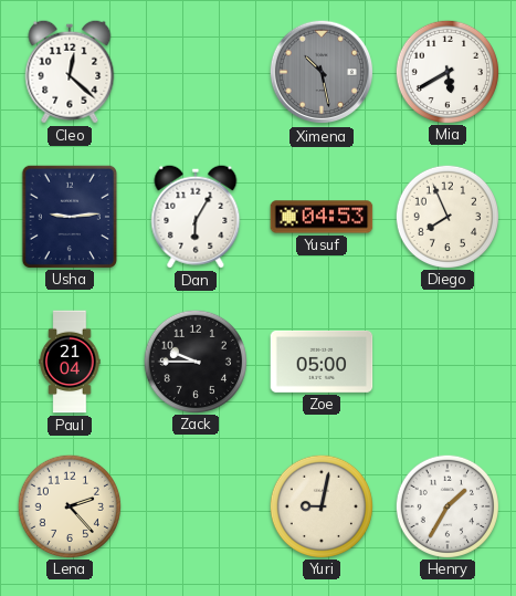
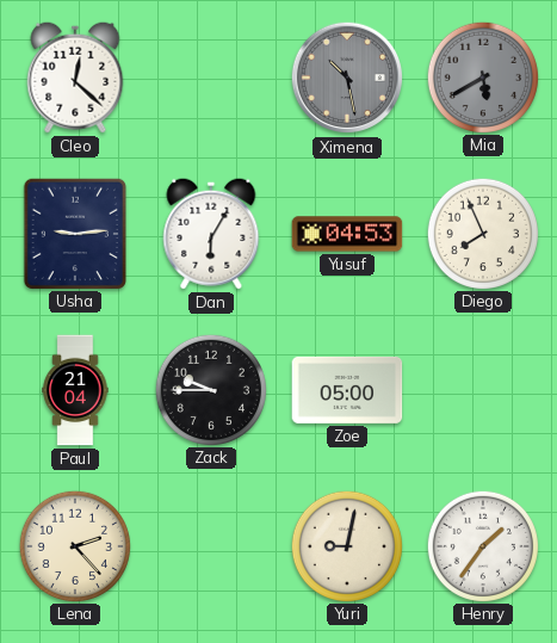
Mia dial: white -> grey
Henry: 1:35 -> 1:36
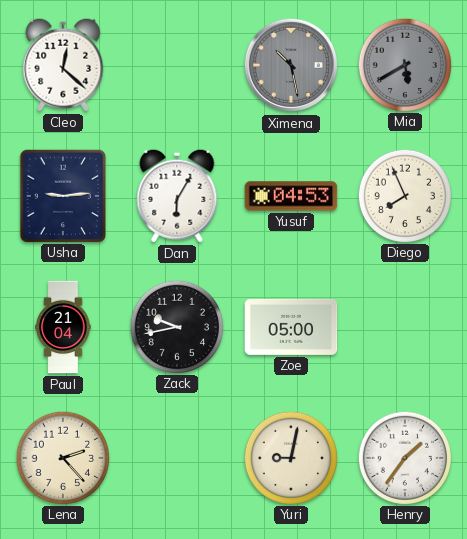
Zack: 9:45 -> 9:43
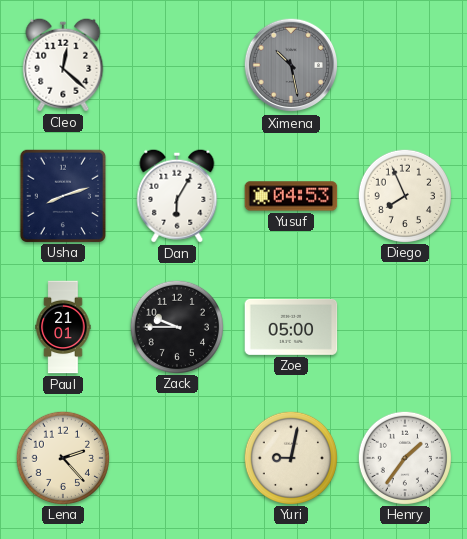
Mia: 5:40 -> none
Usha: 9:14 -> 8:12
Paul: 21:04 -> 21:01
Zack: 9:43 -> 9:45
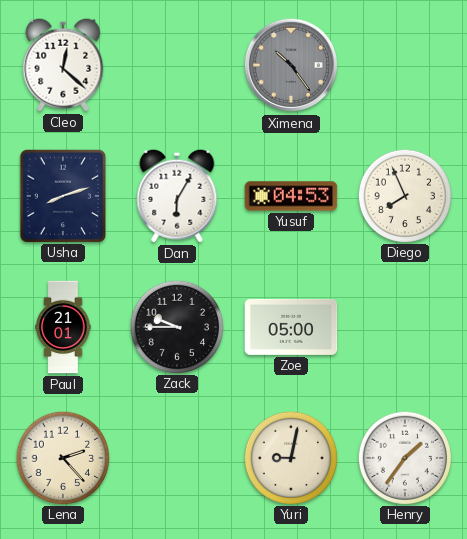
Ximena: 10:28 -> 10:24
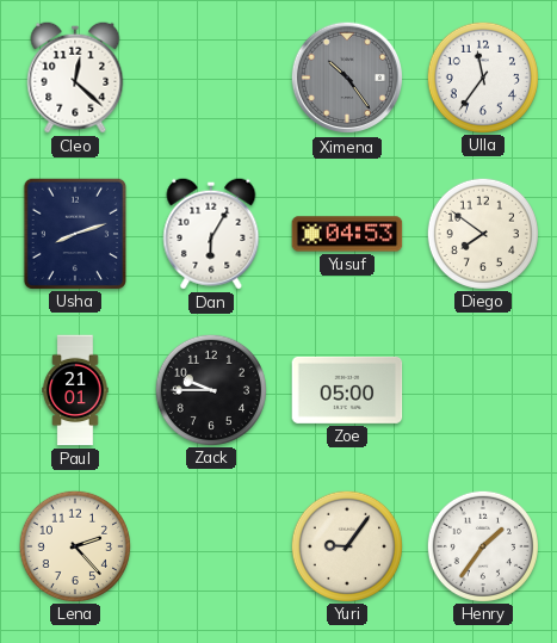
Ulla: none -> 11:36
Diego: 7:56 -> 7:51
Yuri: 9:02 -> 9:06
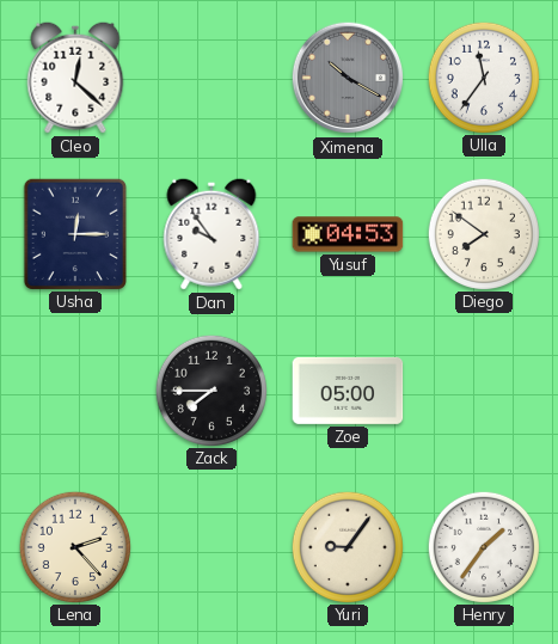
Ximena: 10:24 -> 10:20
Usha: 8:12 -> 12:15
Dan: 6:05 -> 9:54
Paul: 21:01 -> none
Zack: 9:45 -> 7:45
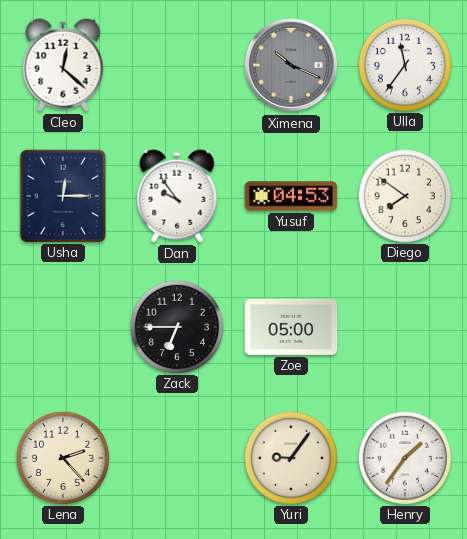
Ximena: 10:20 -> 10:19
Zack: 7:45 -> 6:45
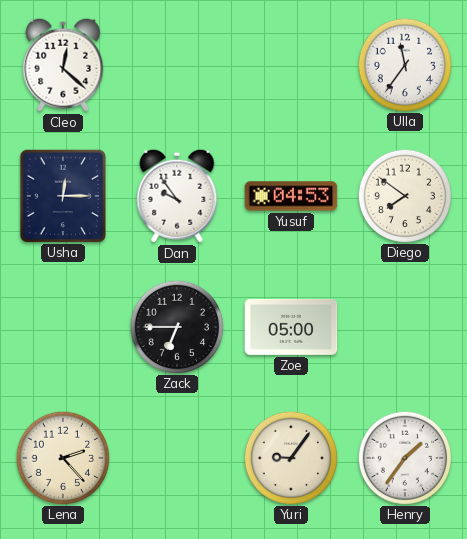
Ximena: 10:19 -> none
